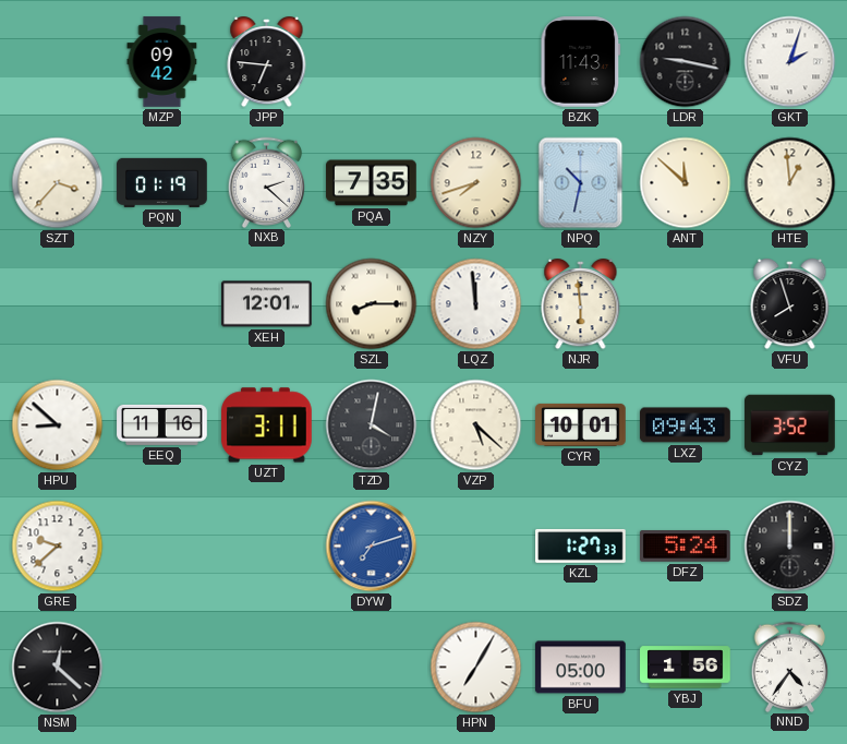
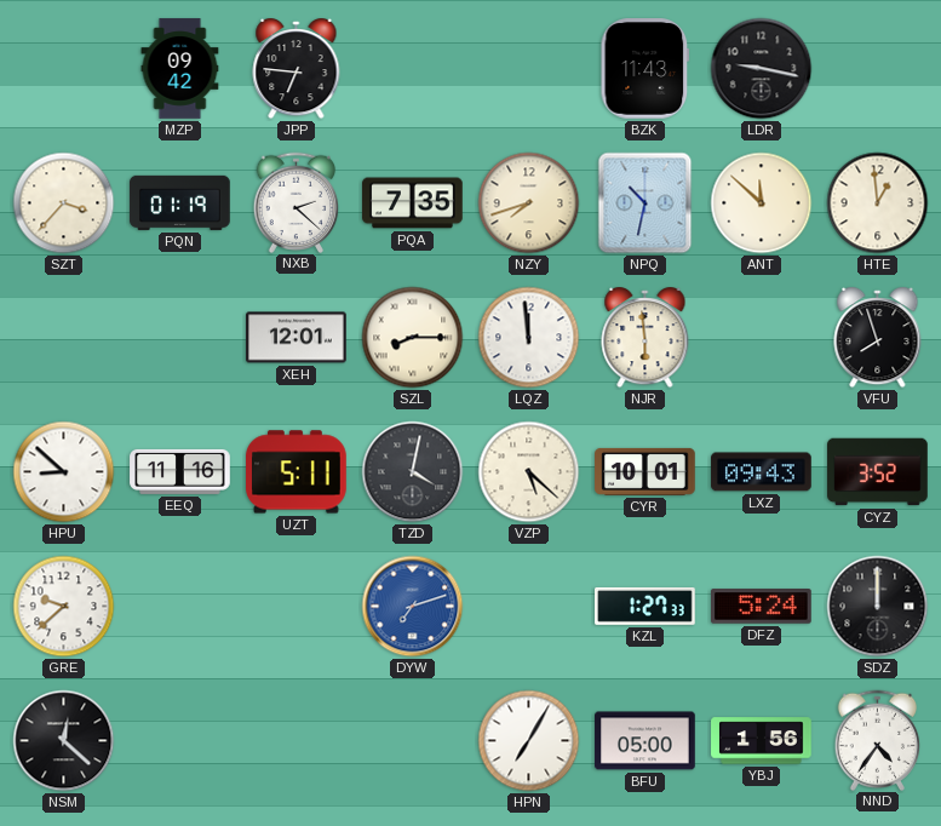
GKT: 2:03 -> none
UZT: 3:11 -> 5:11
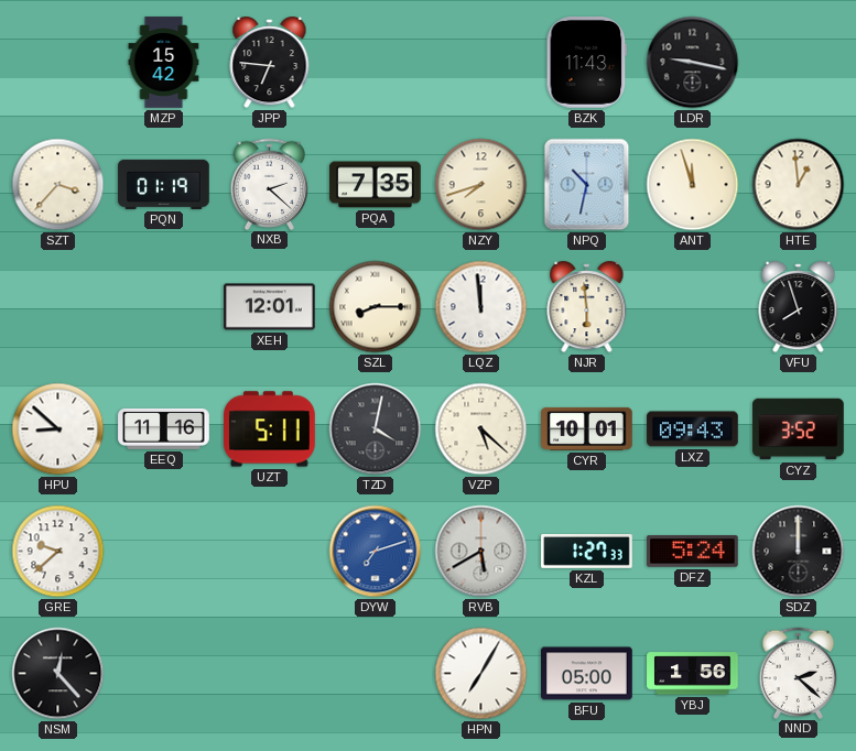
MZP: 09:42 -> 15:42
ANT: 11:52 -> 11:57
RVB: none -> 5:40
NSM: 12:22 -> 12:23
NND: 4:36 -> 2:22
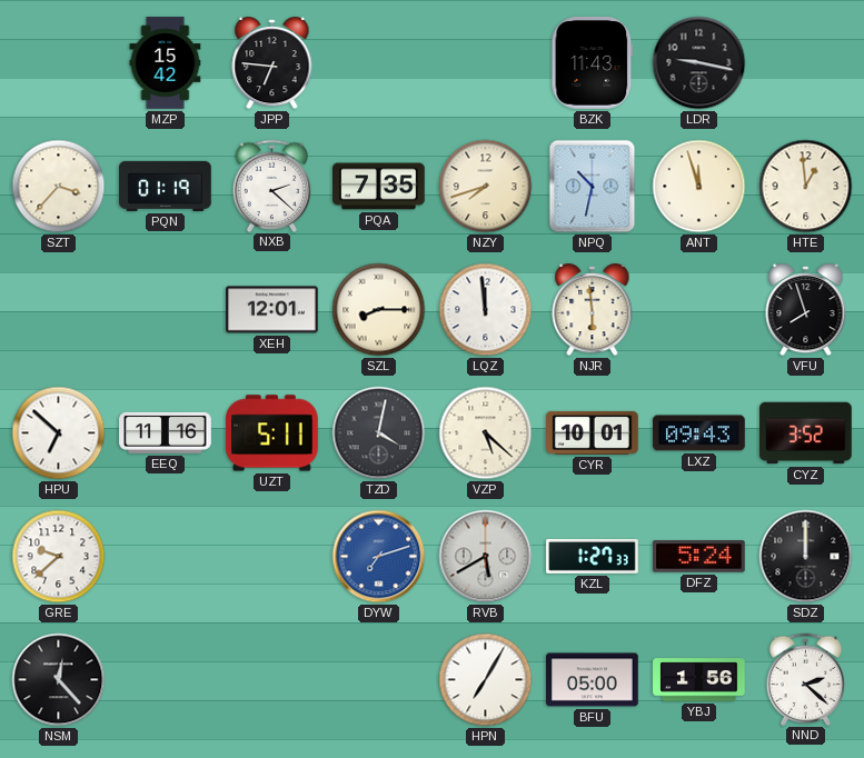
HPU: 8:52 -> 6:52
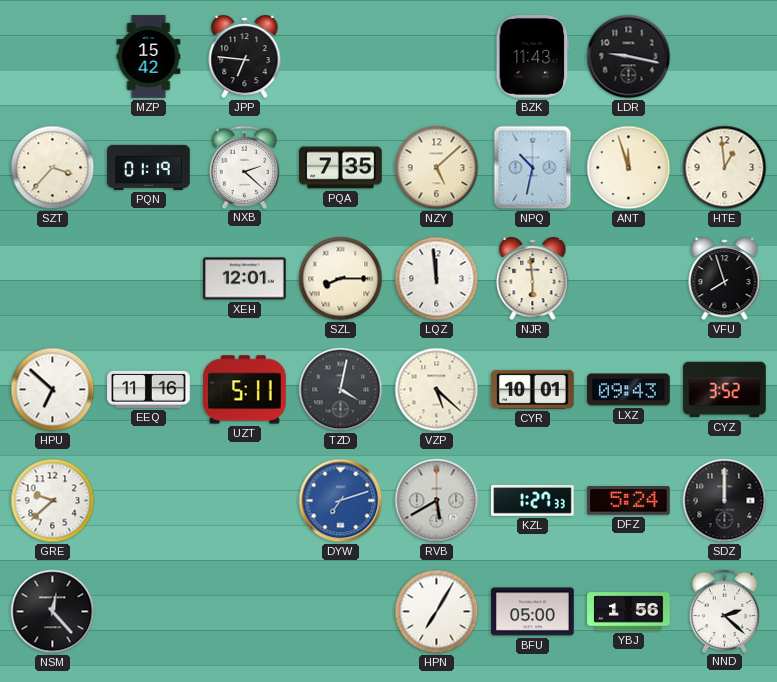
NZY: 7:42 -> 5:08
